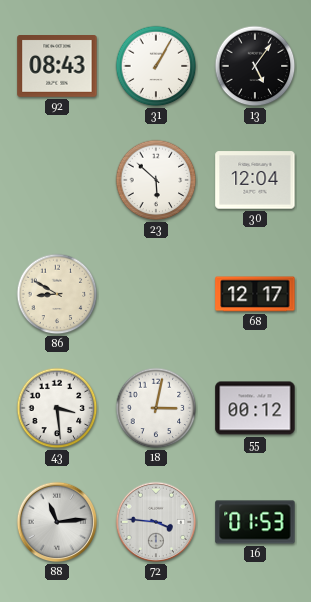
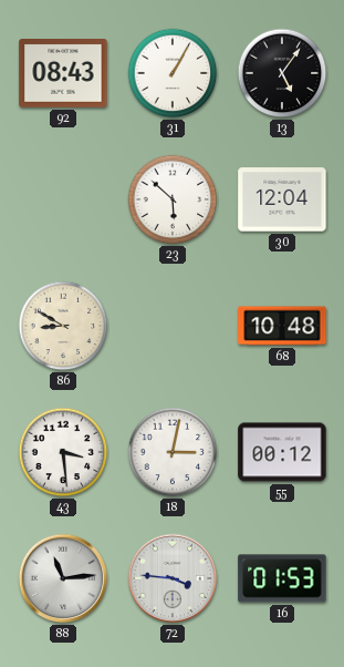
68: 12:17 -> 10:48
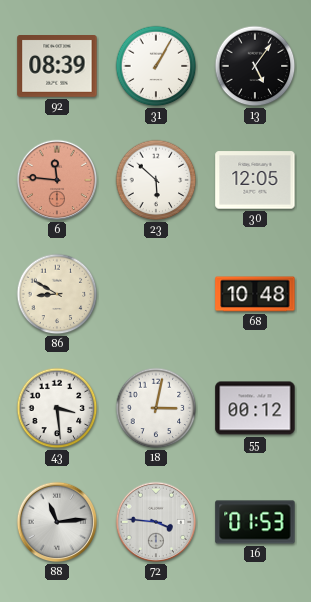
92: 08:43 -> 08:39
6: none -> 11:46
30: 12:04 -> 12:05
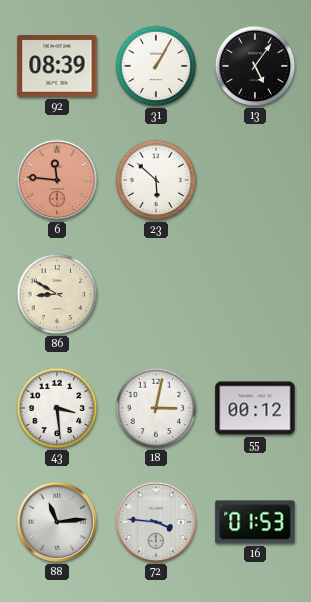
30: 12:05 -> none
68: 10:48 -> none
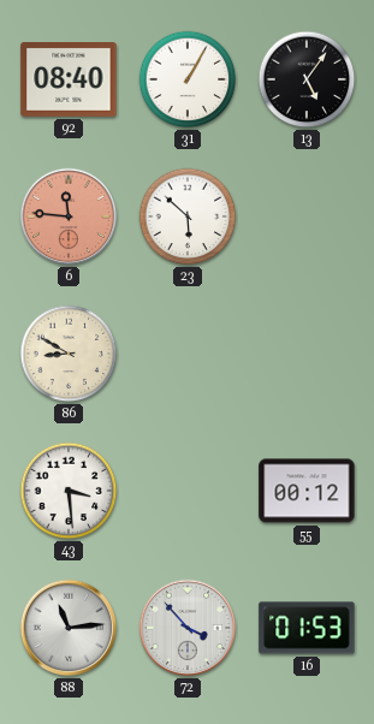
92: 08:39 -> 08:40
18: 3:02 -> none
72: 3:46 -> 3:53
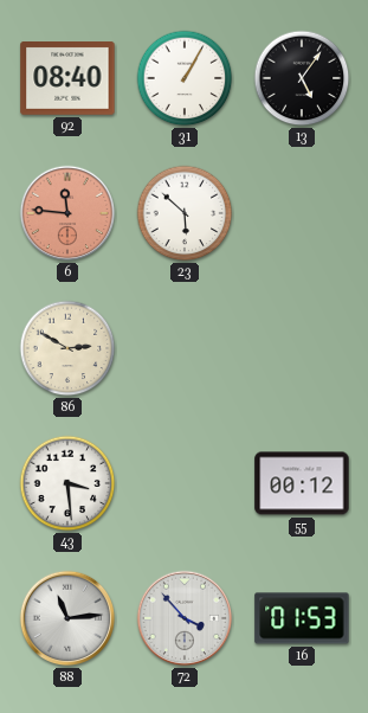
86: 8:50 -> 2:50
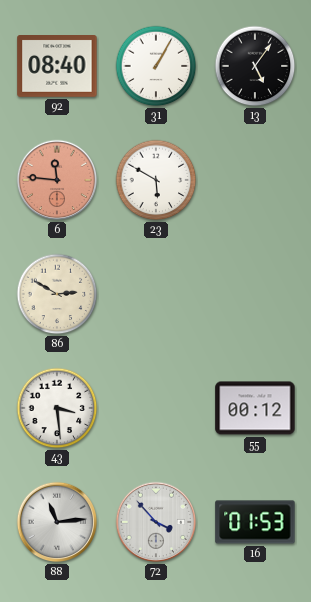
23: 5:52 -> 5:50
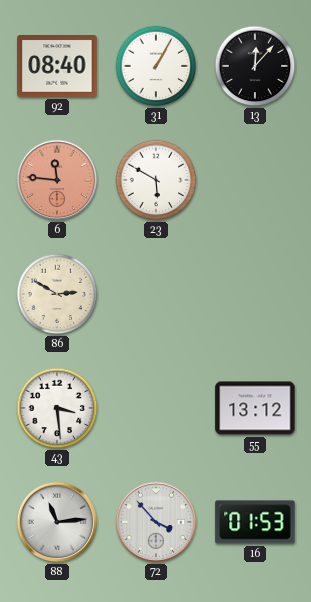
13: 5:06 -> 12:07
55: 00:12 -> 13:12
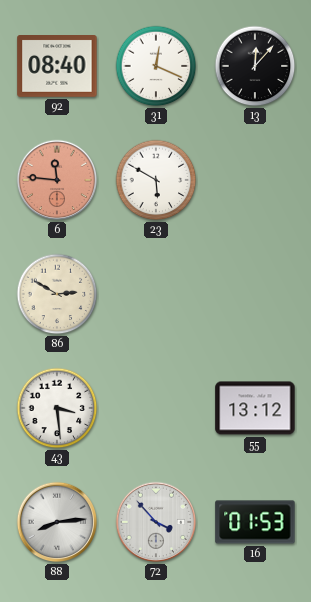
31: 1:05 -> 12:19
88: 11:14 -> 8:14
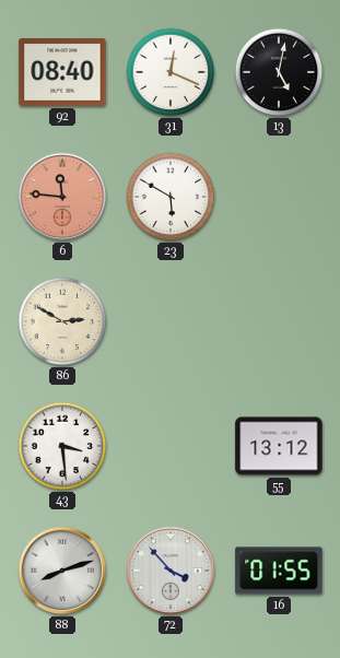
13: 12:07 -> 5:02
88: 8:14 -> 8:12
16: 01:53 -> 01:55
